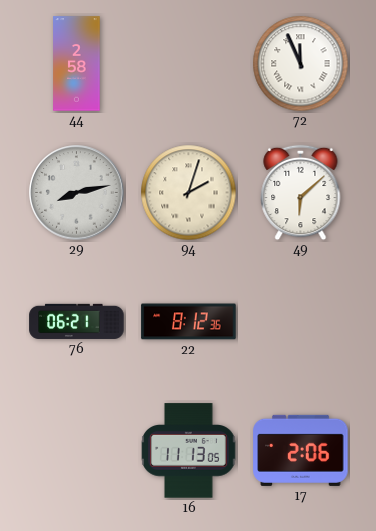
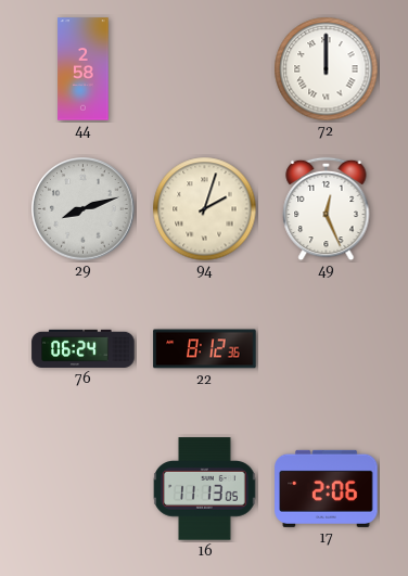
72: 11:56 -> 12:00
29: 8:13 -> 8:12
49: 6:08 -> 12:26
76: 06:21 -> 06:24
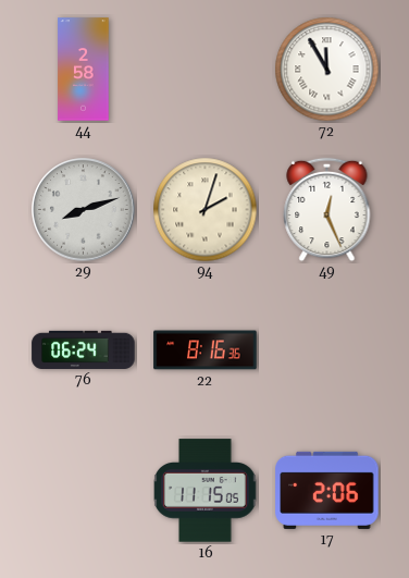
72: 12:00 -> 11:55
22: 8:12 -> 8:16
16: 11:13 -> 11:15
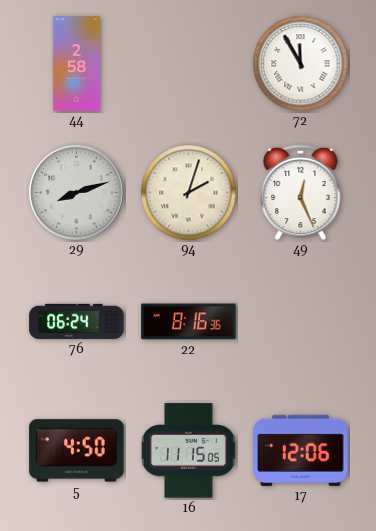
5: none -> 4:50
17: 2:06 -> 12:06
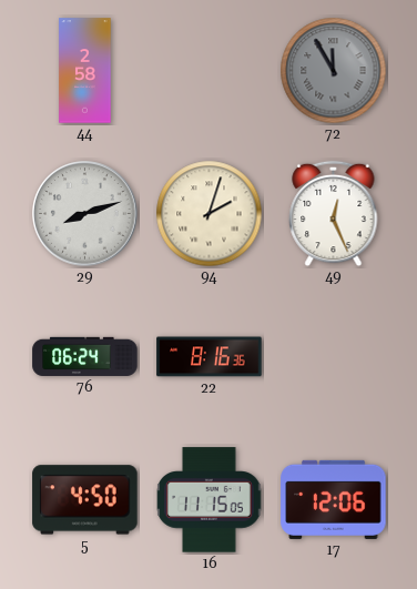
72 dial: white -> grey
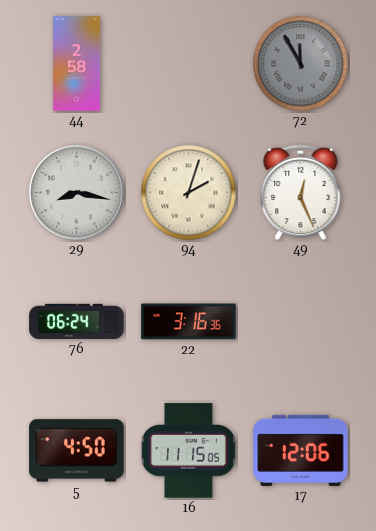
29: 8:12 -> 8:17
22: 8:16 -> 3:16
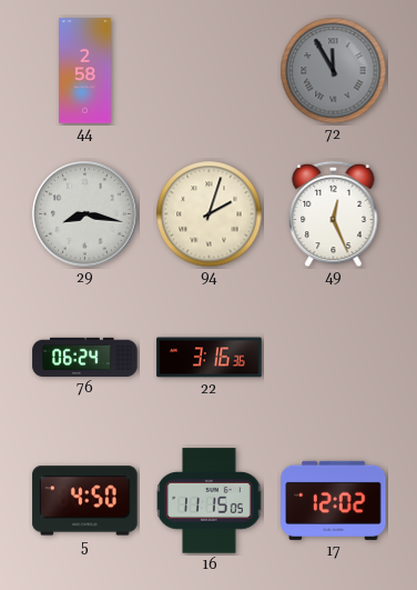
17: 12:06 -> 12:02
